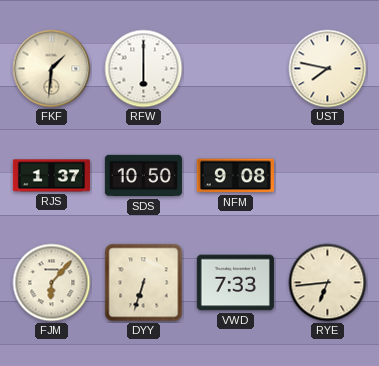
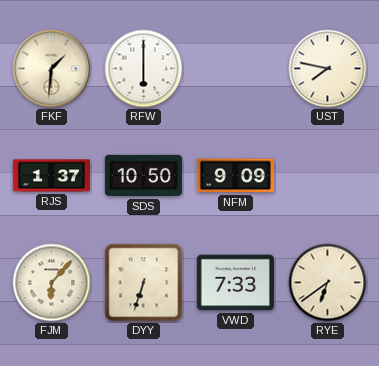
NFM: 9:08 -> 9:09
RYE: 6:44 -> 6:39
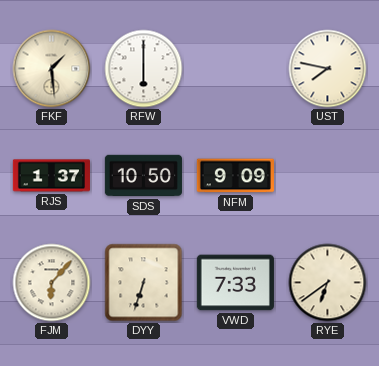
FKF: 1:31 -> 1:29
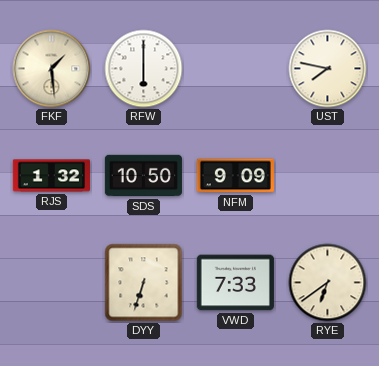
RJS: 1:37 -> 1:32
FJM: 6:07 -> none
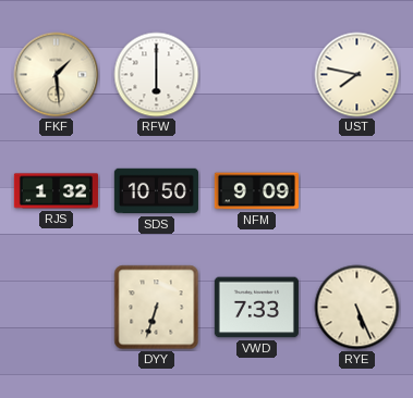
RYE: 6:39 -> 5:26
